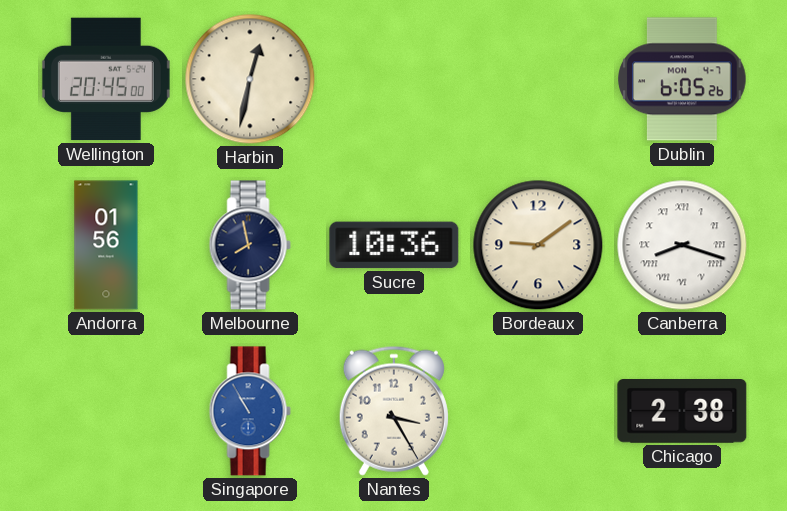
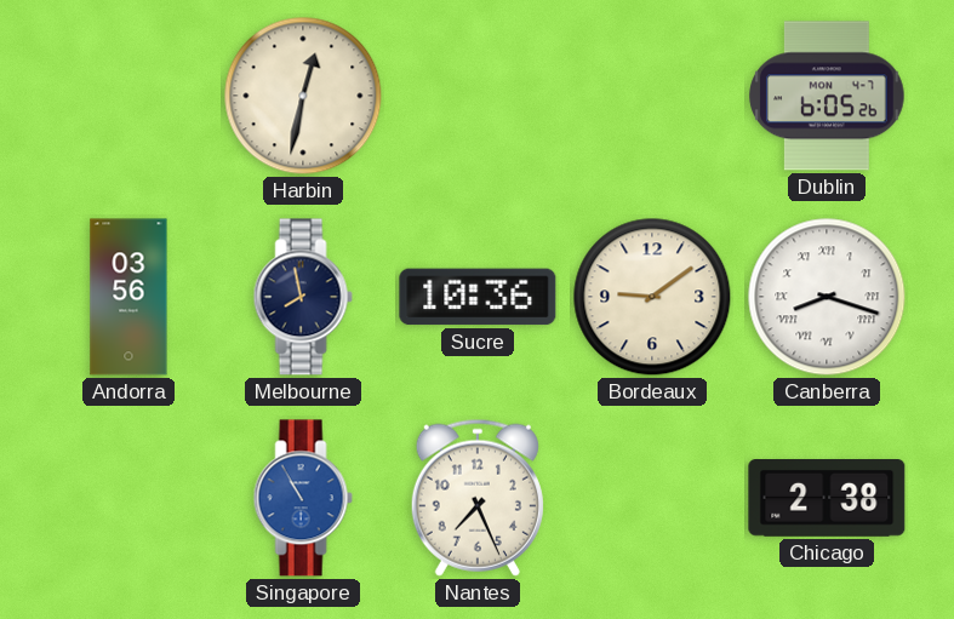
Wellington: 20:45 -> none
Andorra: 01:56 -> 03:56
Nantes: 3:25 -> 7:26
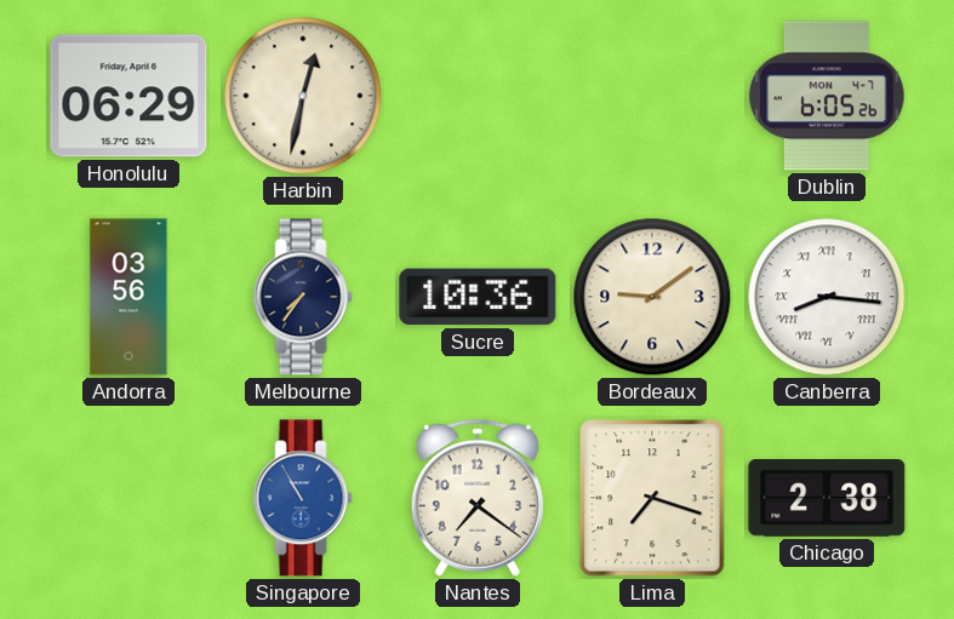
Honolulu: none -> 06:29
Melbourne: 7:58 -> 7:36
Canberra: 8:18 -> 8:16
Nantes: 7:26 -> 7:21
Lima: none -> 7:18
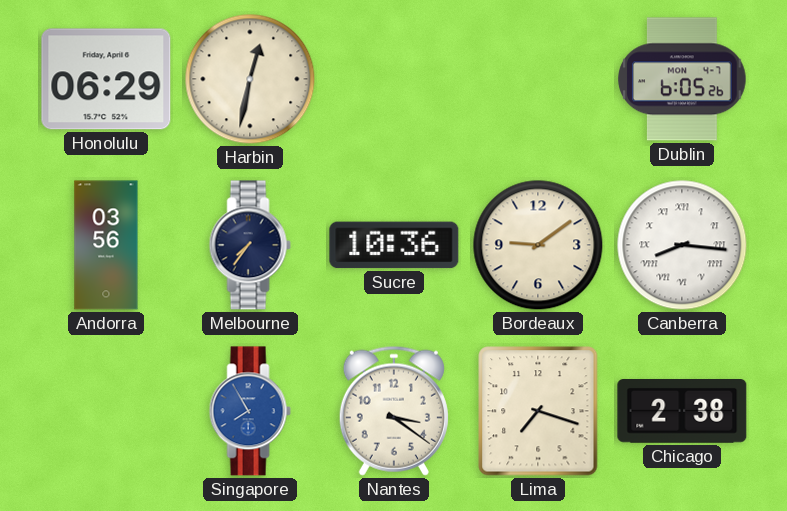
Singapore: 10:55 -> 7:55
Nantes: 7:21 -> 3:21
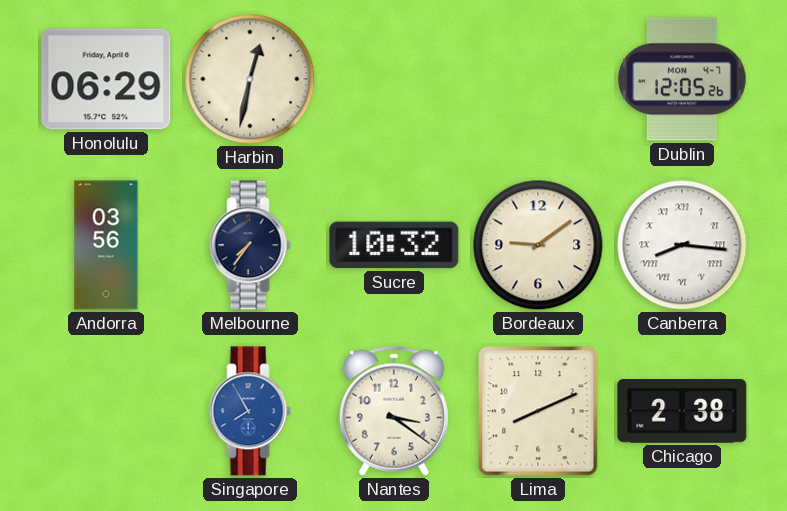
Dublin: 6:05 -> 12:05
Sucre: 10:36 -> 10:32
Lima: 7:18 -> 8:11
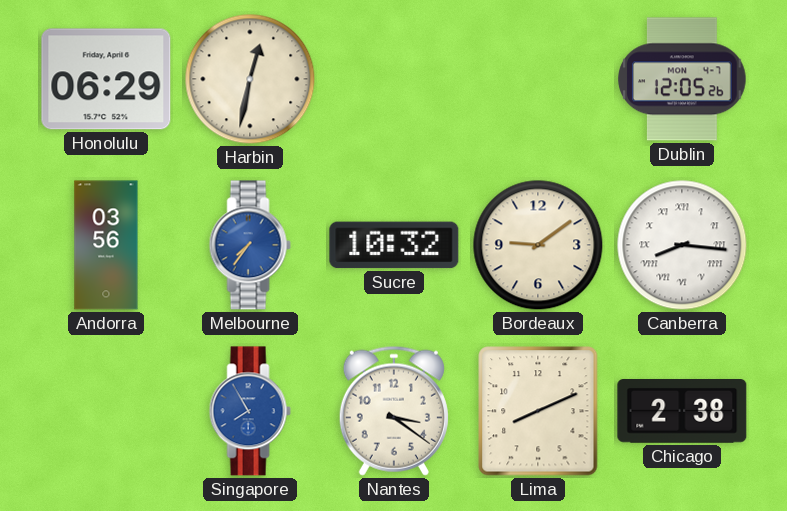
Melbourne dial: navy -> blue
